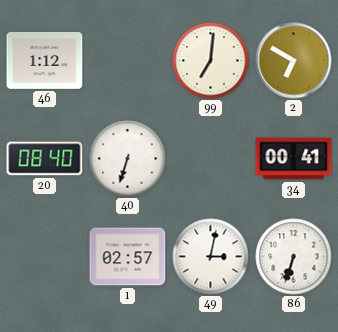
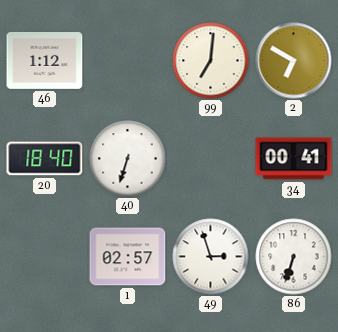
20: 08:40 -> 18:40
49: 3:02 -> 2:57
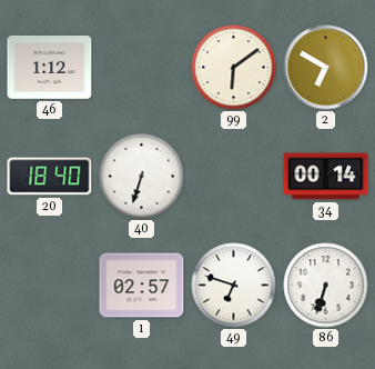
99: 7:01 -> 6:09
34: 00:41 -> 00:14
49: 2:57 -> 6:48
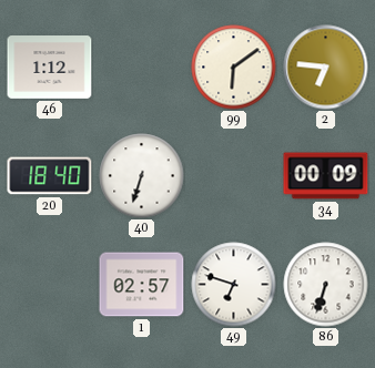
2: 6:50 -> 6:46
34: 00:14 -> 00:09
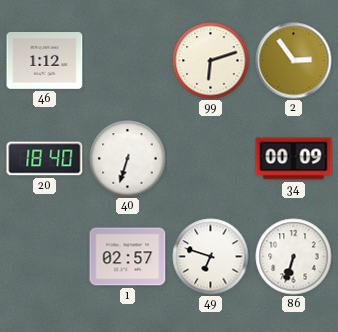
99: 6:09 -> 6:12
2: 6:46 -> 2:54
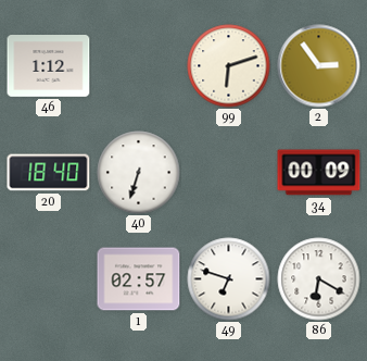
86: 6:33 -> 6:20
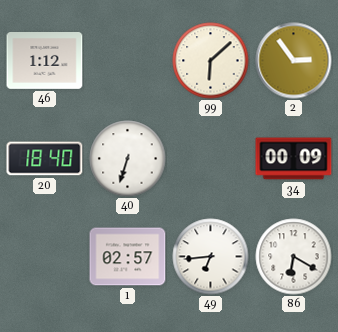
99: 6:12 -> 6:08
49: 6:48 -> 6:44
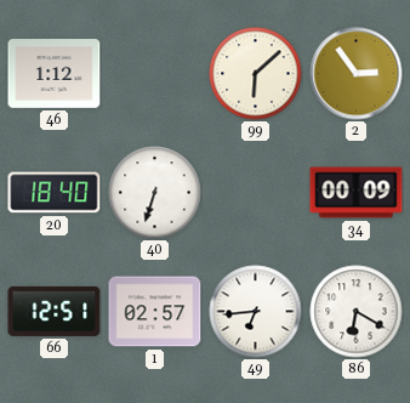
66: none -> 12:51
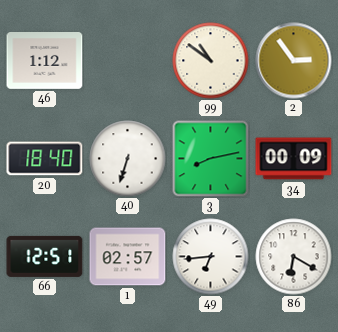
99: 6:08 -> 10:51
3: none -> 8:13
